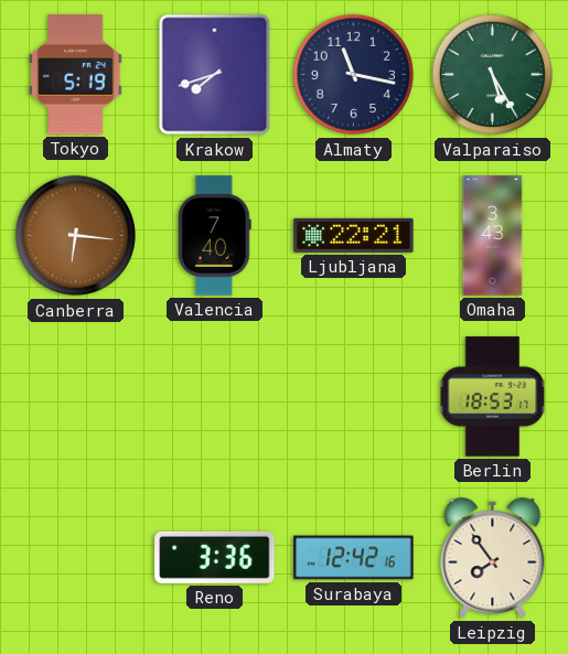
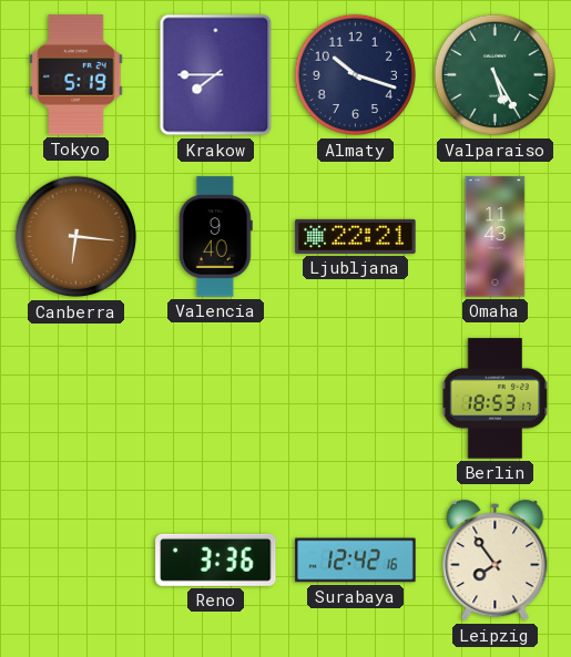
Krakow: 7:42 -> 7:45
Almaty: 11:17 -> 10:18
Valencia: 7:40 -> 9:40
Omaha: 3:43 -> 11:43
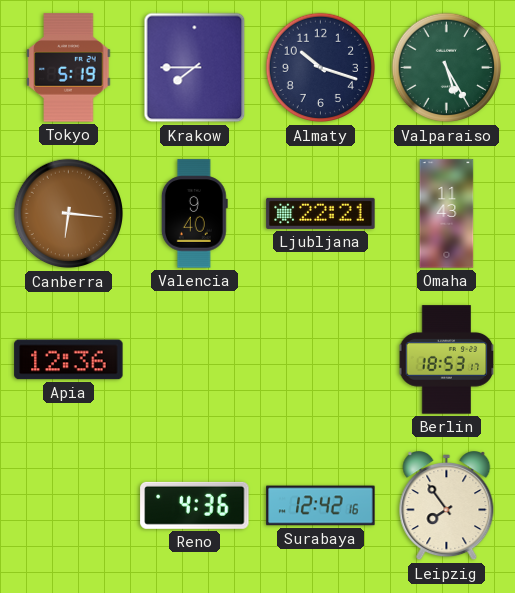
Apia: none -> 12:36
Reno: 3:36 -> 4:36
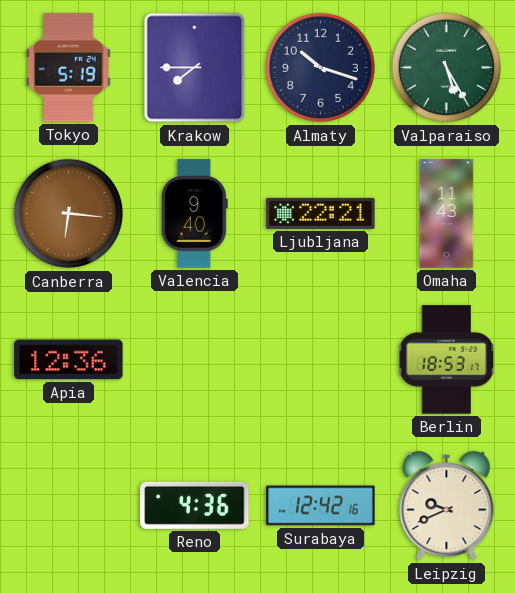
Leipzig: 7:54 -> 9:41
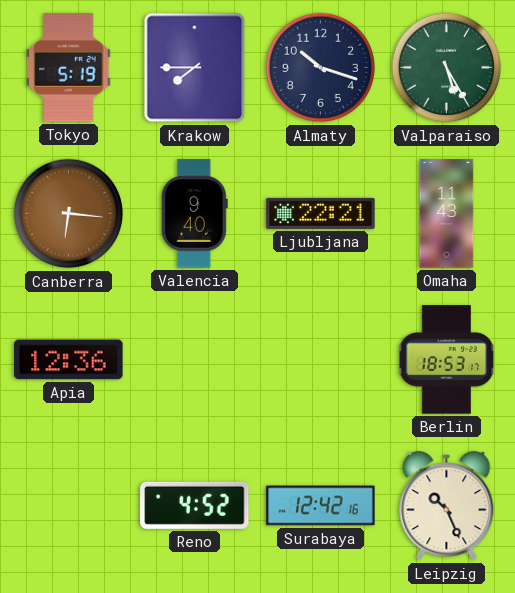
Reno: 4:36 -> 4:52
Leipzig: 9:41 -> 10:26
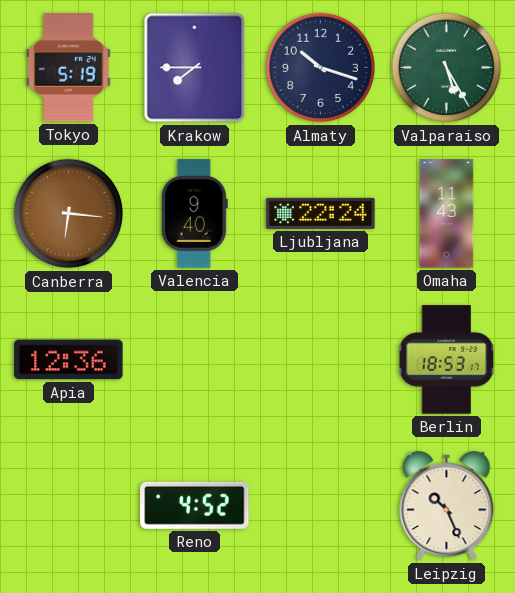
Ljubljana: 22:21 -> 22:24
Surabaya: 12:42 -> none
